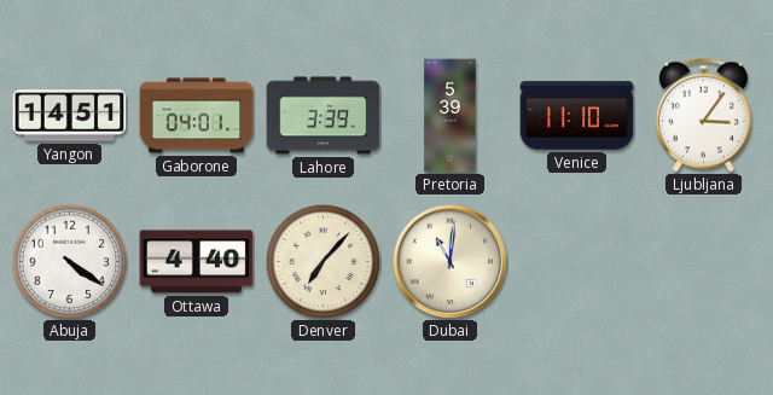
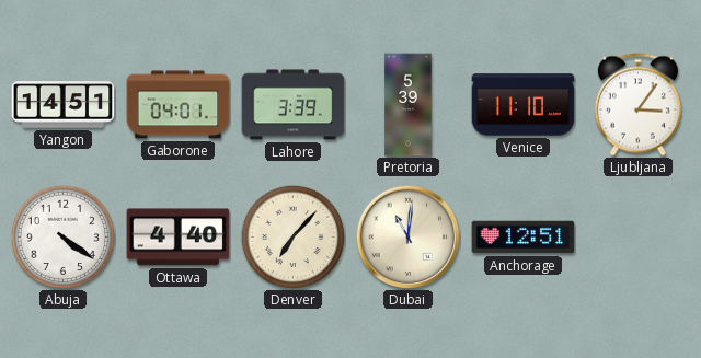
Anchorage: none -> 12:51
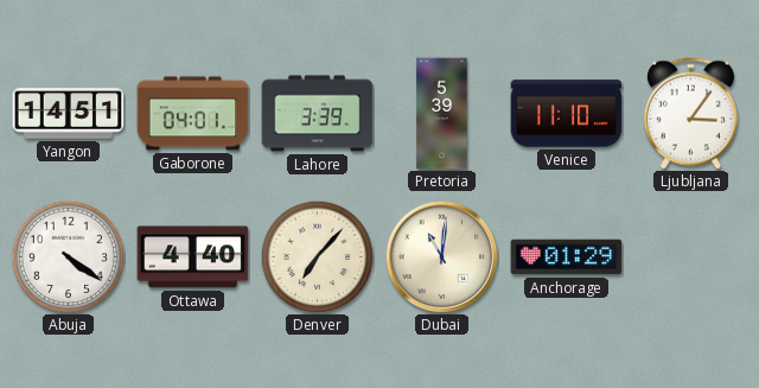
Anchorage: 12:51 -> 01:29
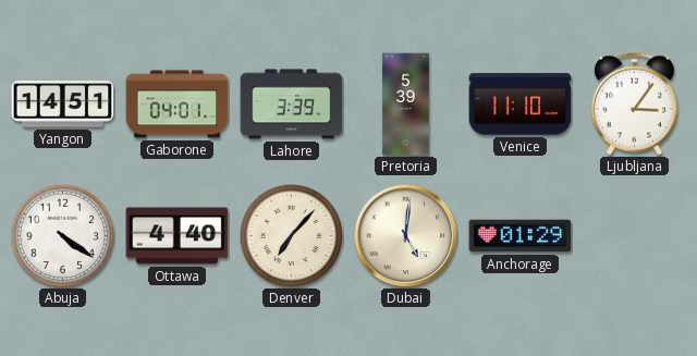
Dubai: 11:01 -> 5:01
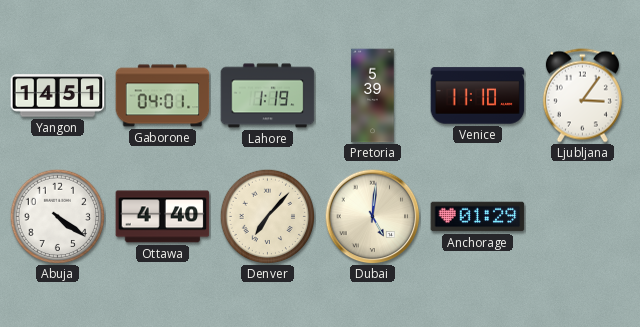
Lahore: 3:39 -> 1:19
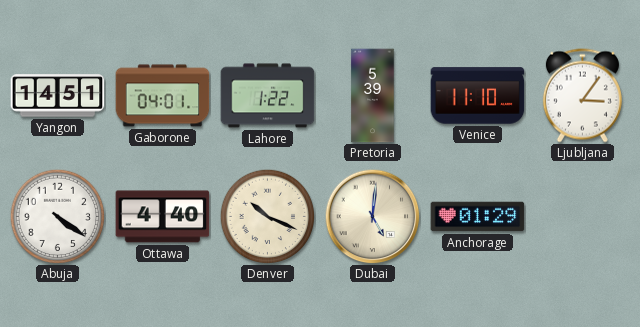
Lahore: 1:19 -> 1:22
Denver: 7:07 -> 10:19
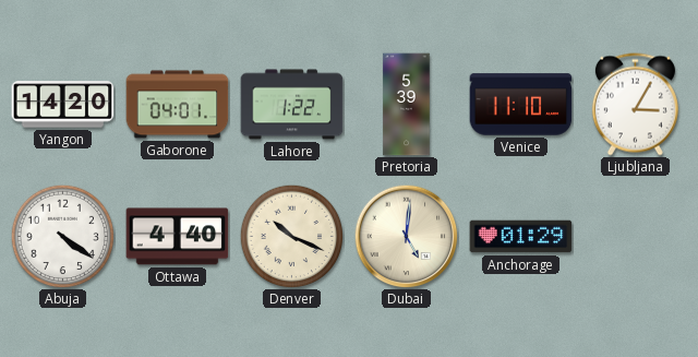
Yangon: 14:51 -> 14:20
Ljubljana: 3:06 -> 3:05
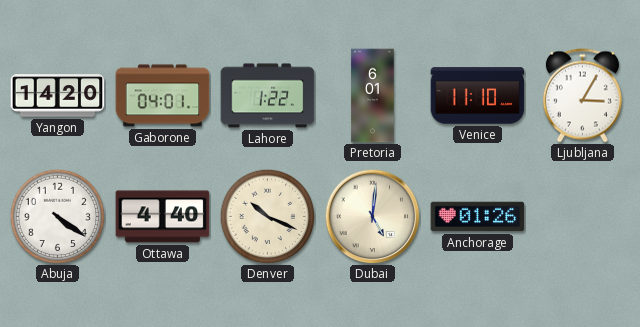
Pretoria: 5:39 -> 6:01
Anchorage: 01:29 -> 01:26
